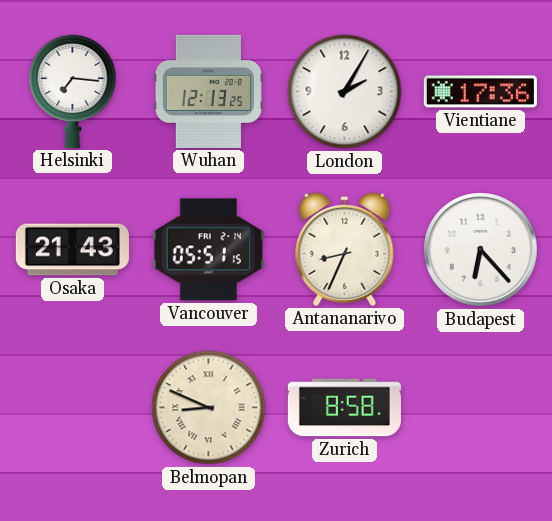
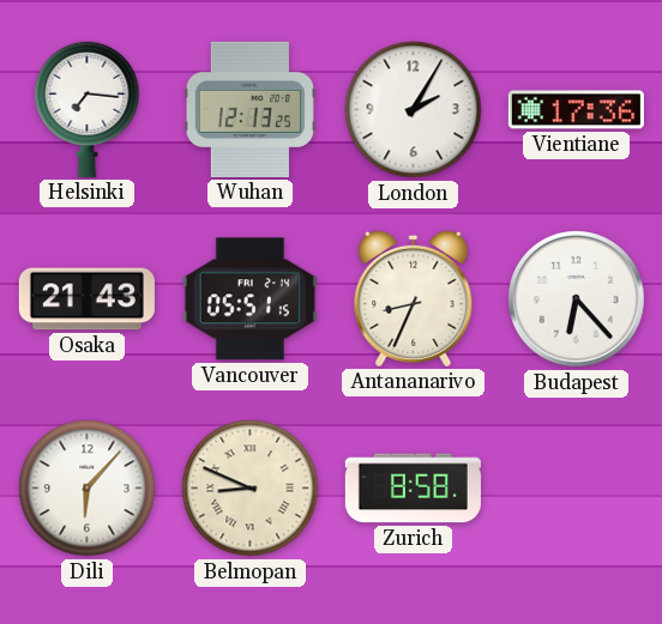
Dili: none -> 6:07
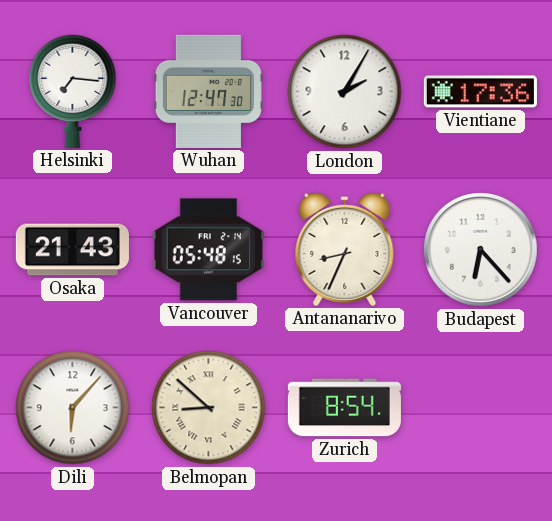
Wuhan: 12:13 -> 12:47
Vancouver: 05:51 -> 05:48
Belmopan: 8:49 -> 8:52
Zurich: 8:58 -> 8:54
